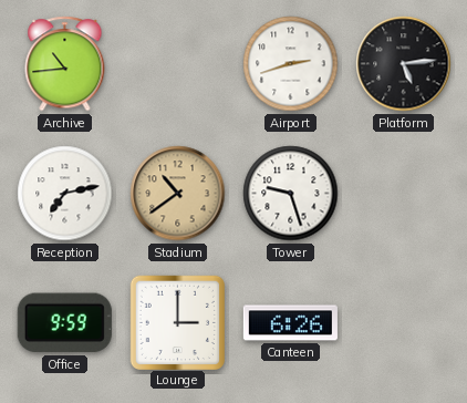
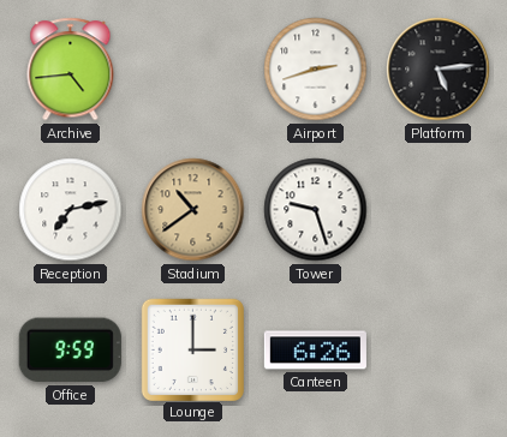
Archive: 10:44 -> 4:44
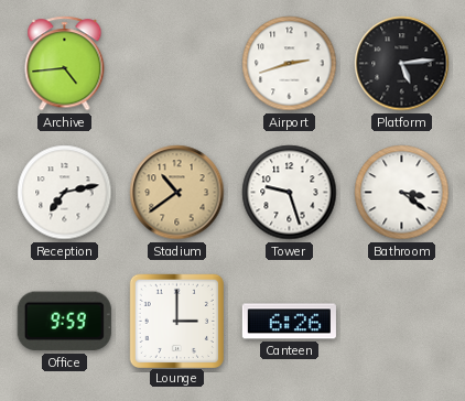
Bathroom: none -> 3:21
